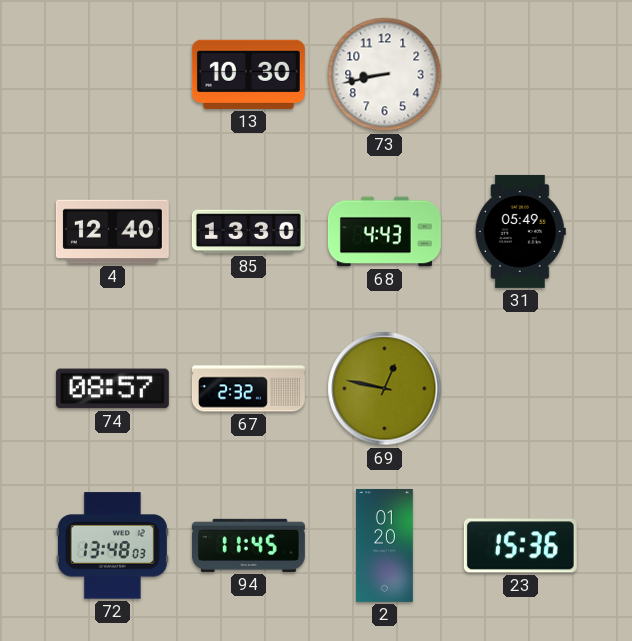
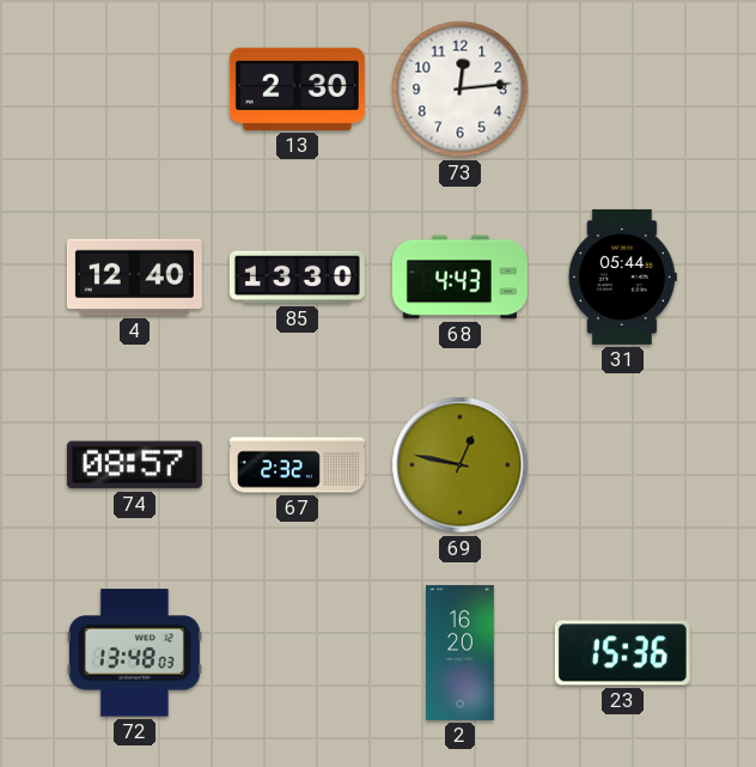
13: 10:30 -> 2:30
73: 8:43 -> 12:14
31: 05:49 -> 05:44
94: 11:45 -> none
2: 01:20 -> 16:20
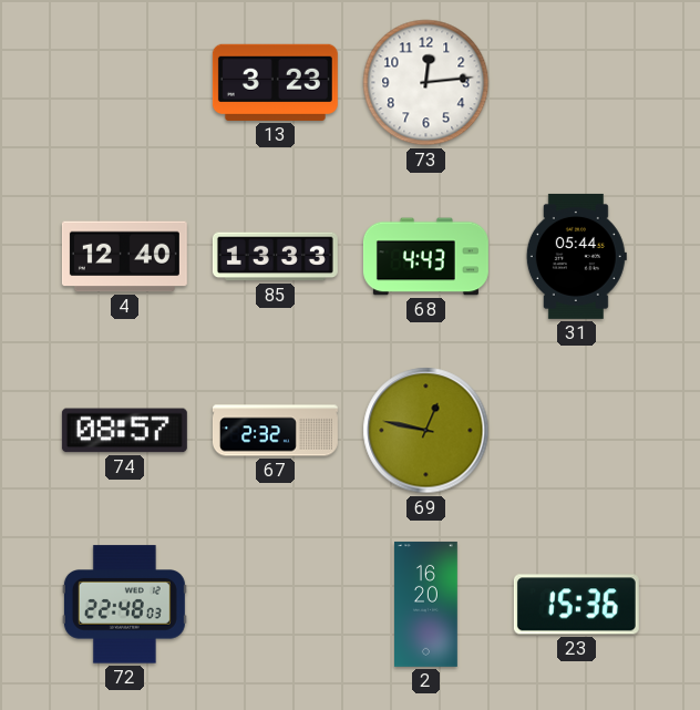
13: 2:30 -> 3:23
85: 13:30 -> 13:33
72: 13:48 -> 22:48
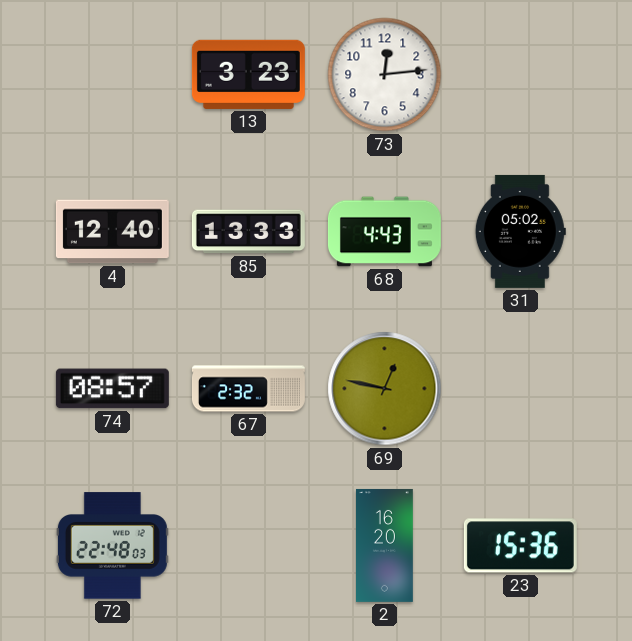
31: 05:44 -> 05:02
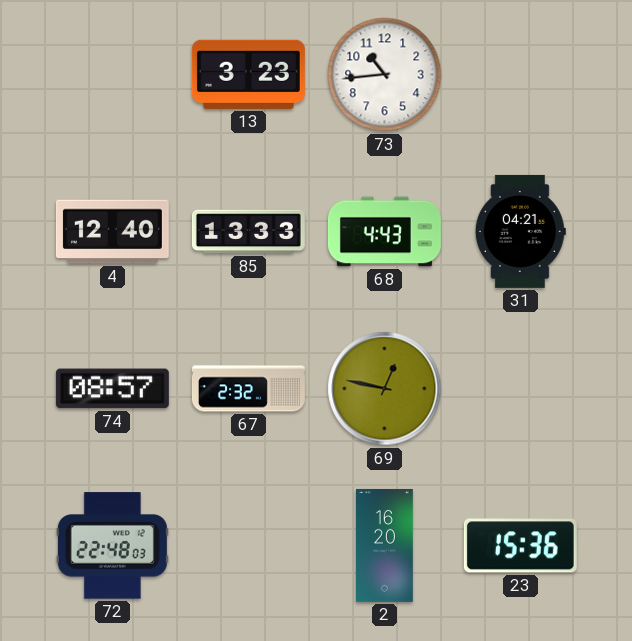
73: 12:14 -> 10:44
31: 05:02 -> 04:21
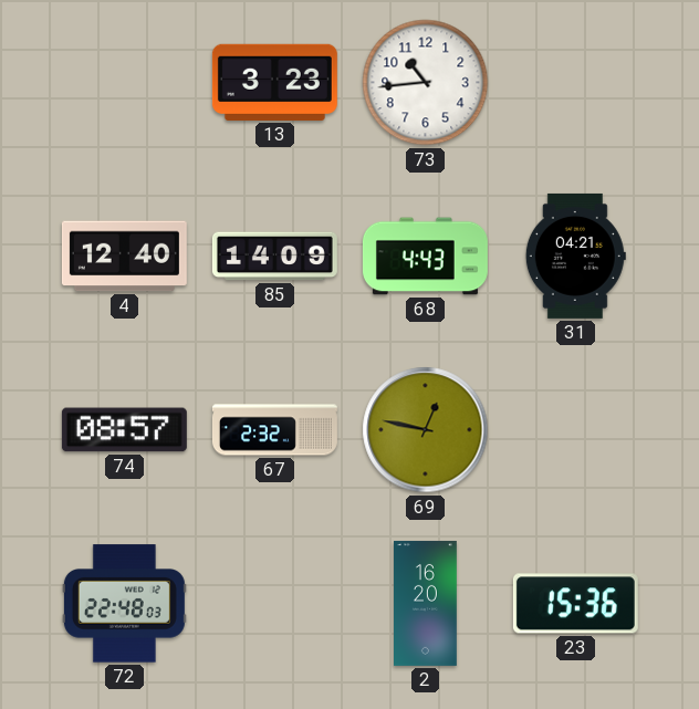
85: 13:33 -> 14:09
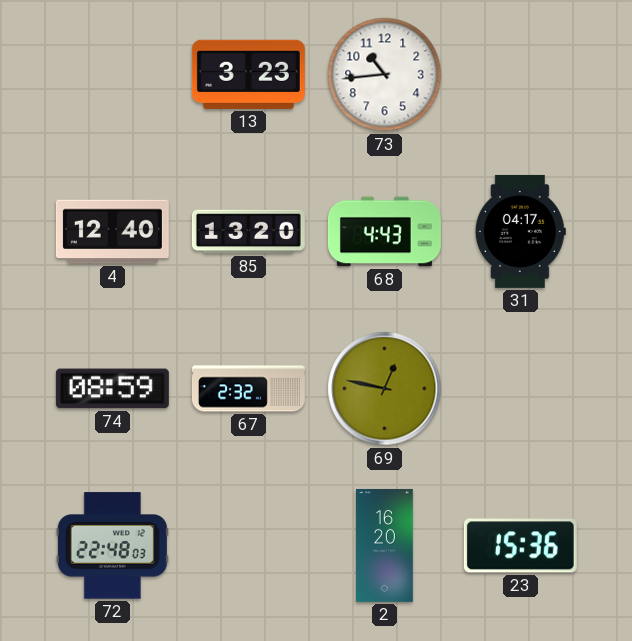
85: 14:09 -> 13:20
31: 04:21 -> 04:17
74: 08:57 -> 08:59
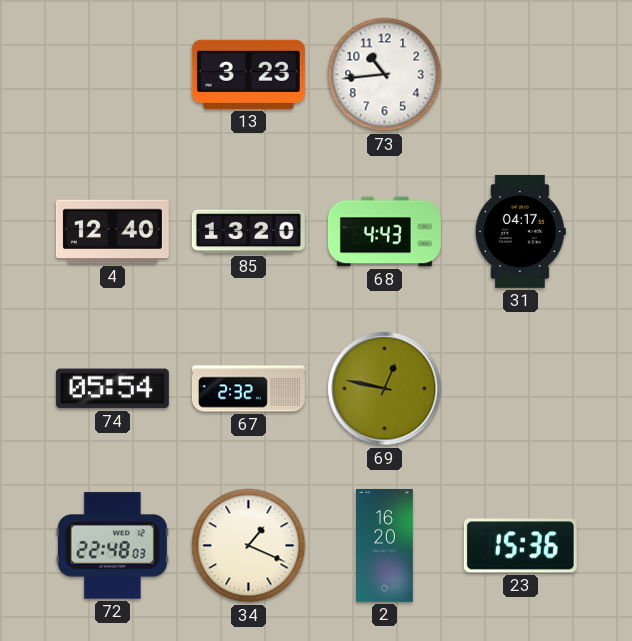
74: 08:59 -> 05:54
34: none -> 1:19
